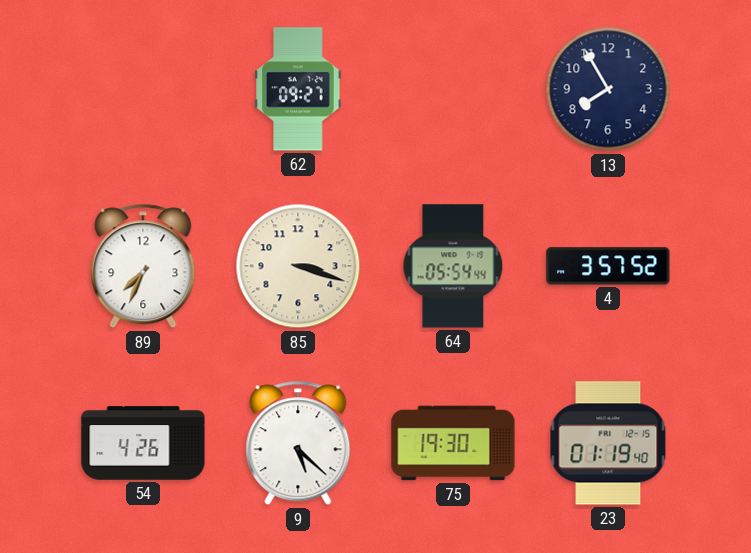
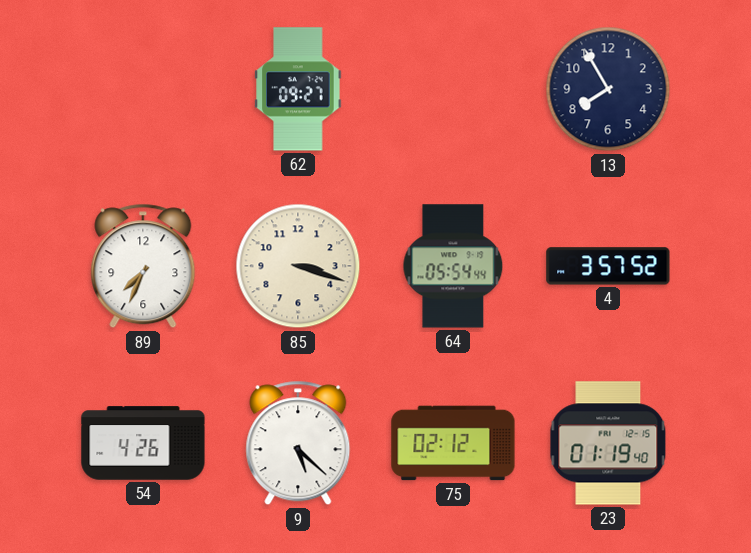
75: 19:30 -> 02:12
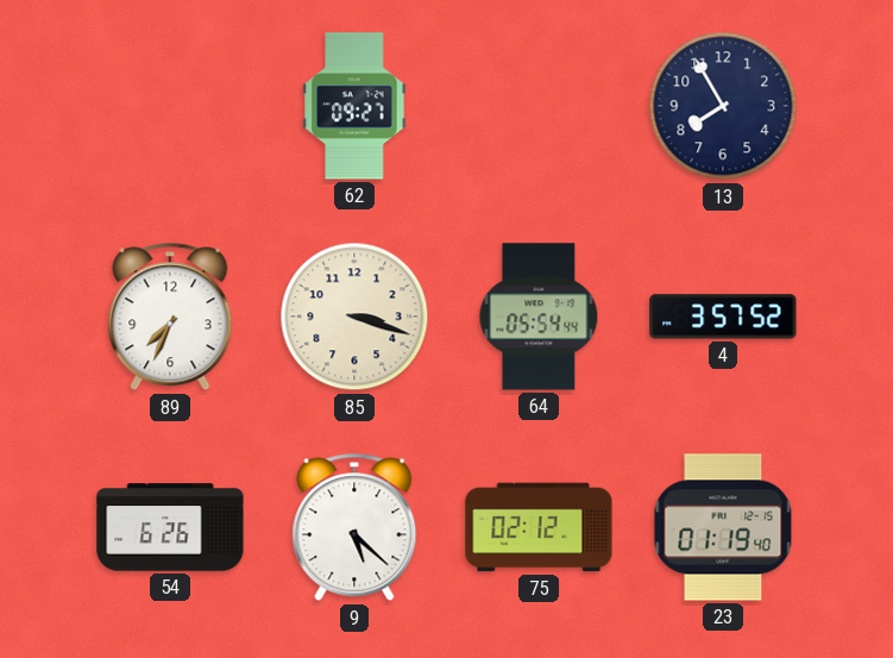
54: 4:26 -> 6:26
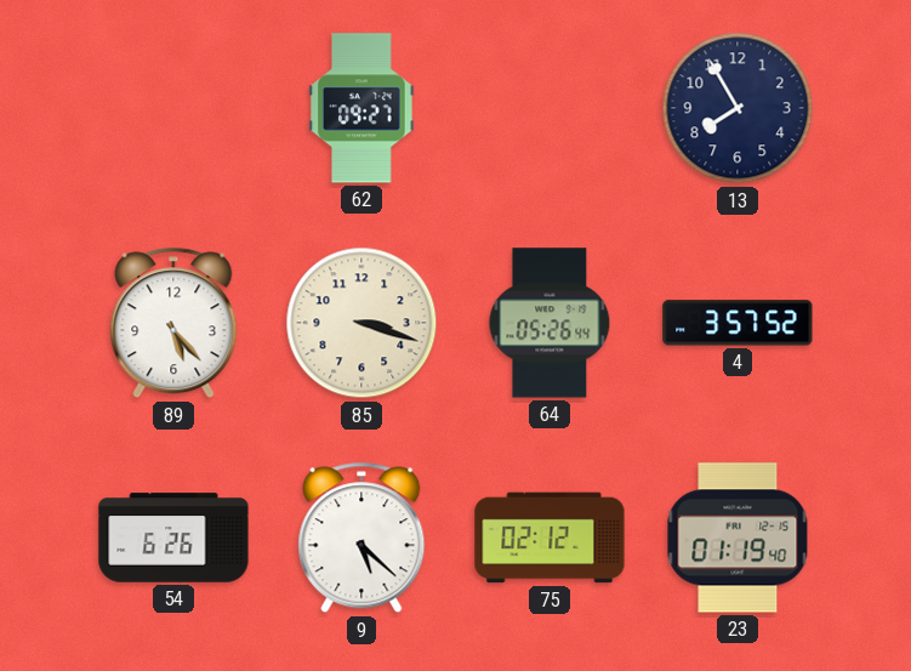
89: 7:34 -> 5:23
64: 05:54 -> 05:26
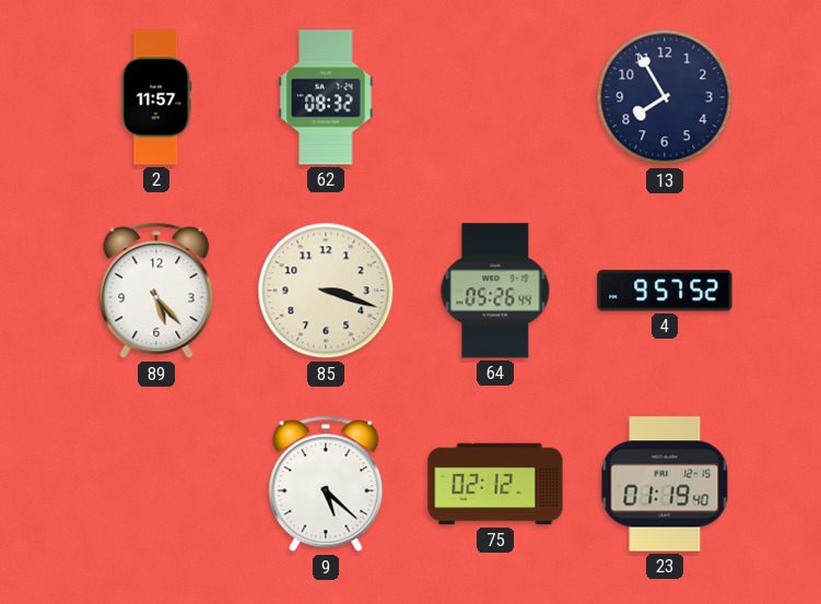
2: none -> 11:57
62: 09:27 -> 08:32
4: 3:57 -> 9:57
54: 6:26 -> none
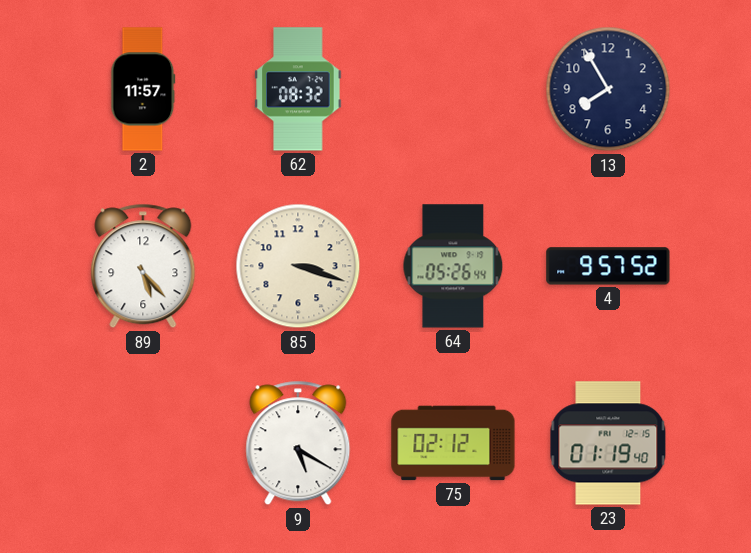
9: 5:22 -> 5:20
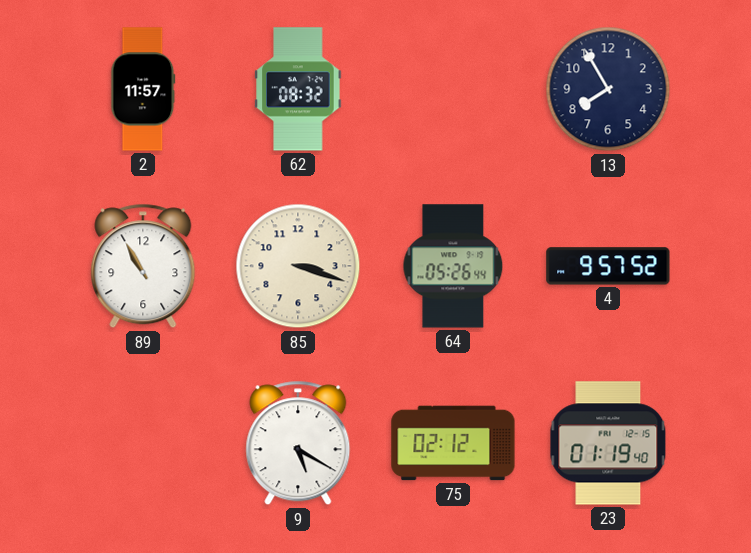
89: 5:23 -> 10:55
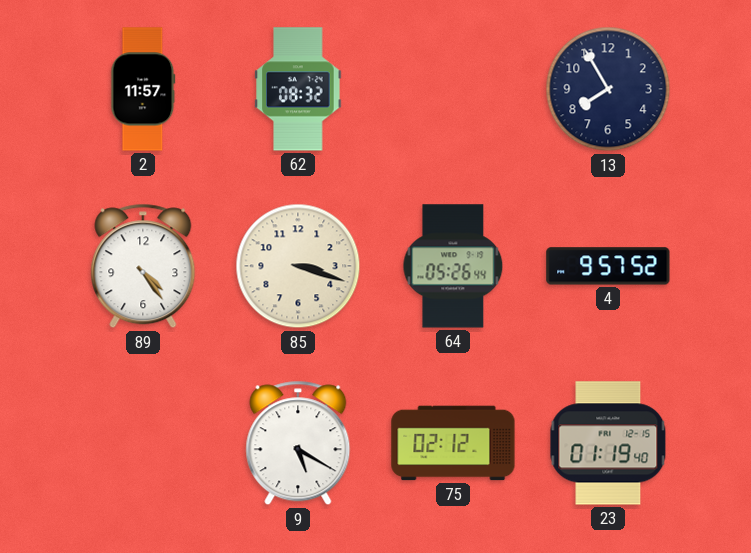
89: 10:55 -> 4:24
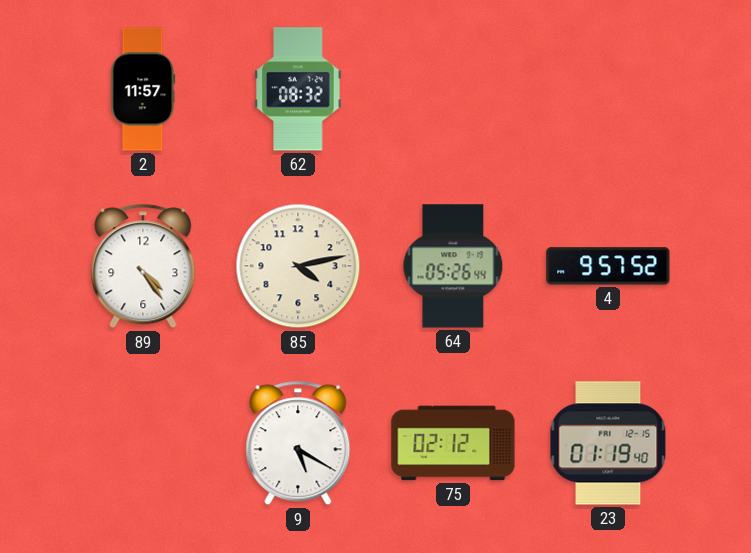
13: 7:55 -> none
85: 3:18 -> 4:13
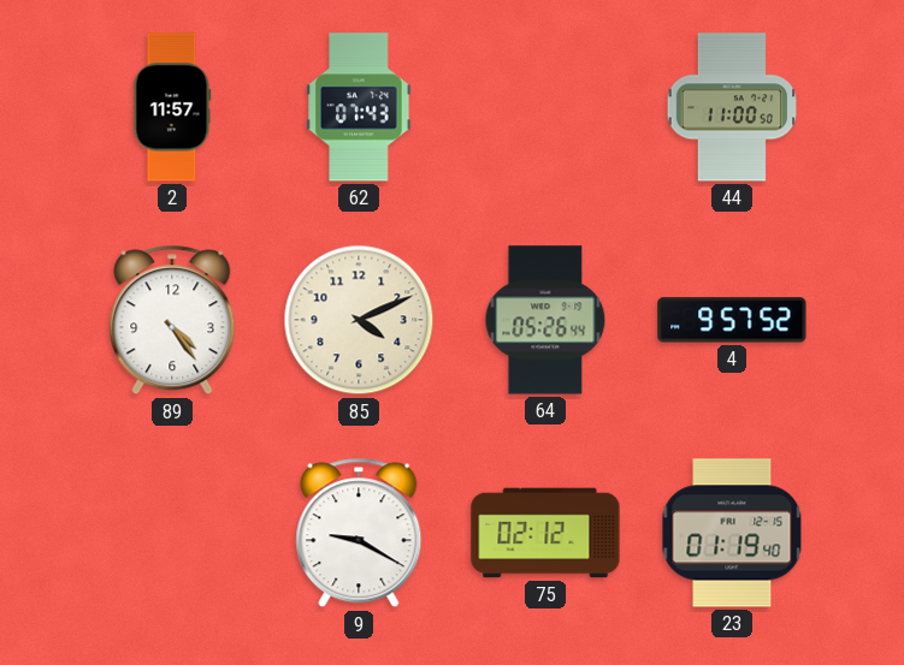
62: 08:32 -> 07:43
44: none -> 11:00
85: 4:13 -> 4:11
9: 5:20 -> 9:20
